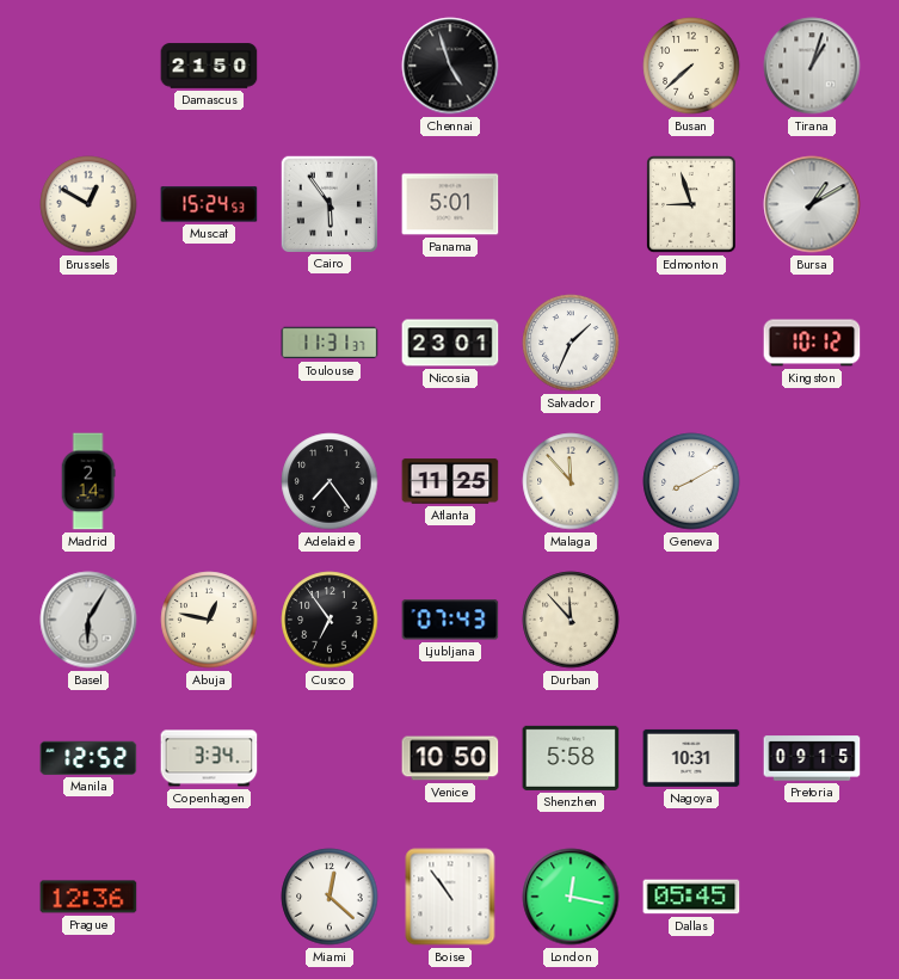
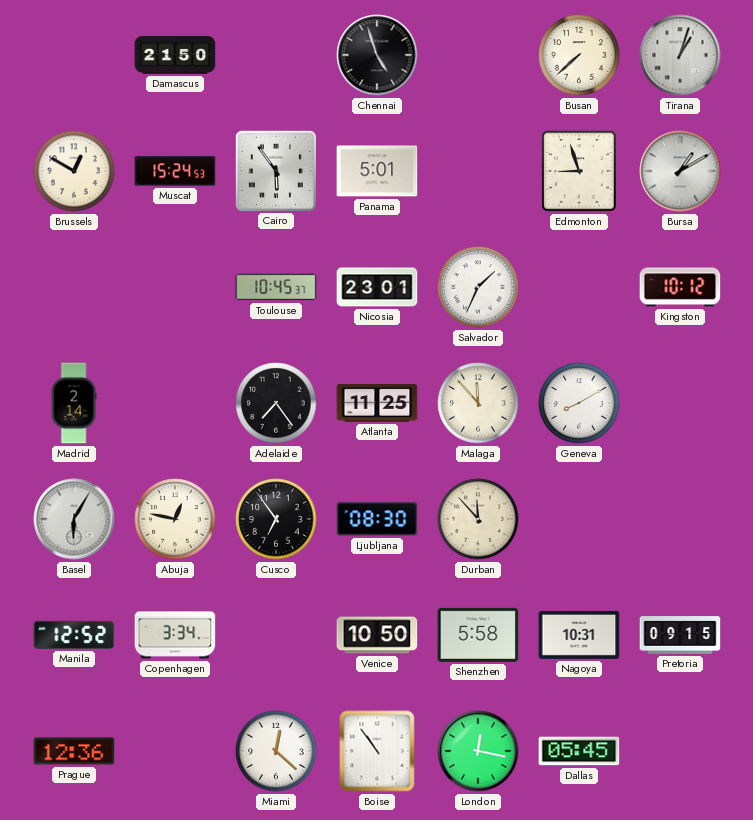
Toulouse: 11:31 -> 10:45
Ljubljana: 07:43 -> 08:30
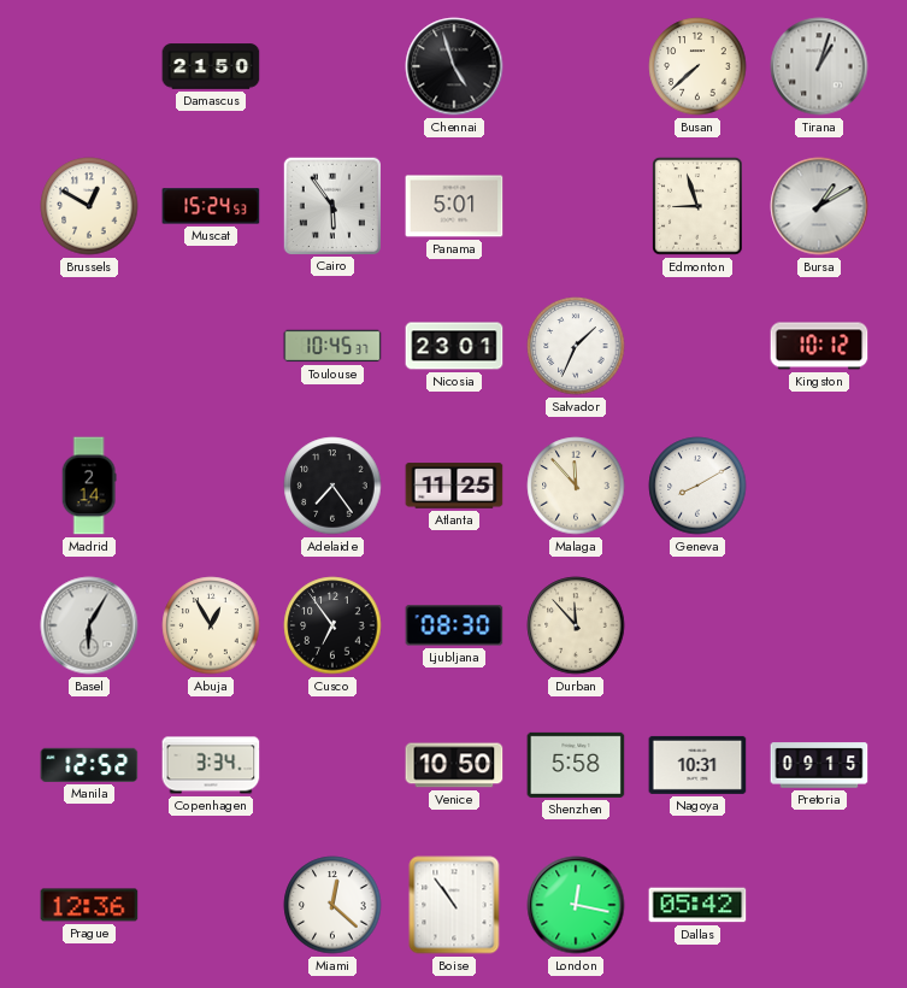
Abuja: 12:47 -> 12:55
Dallas: 05:45 -> 05:42
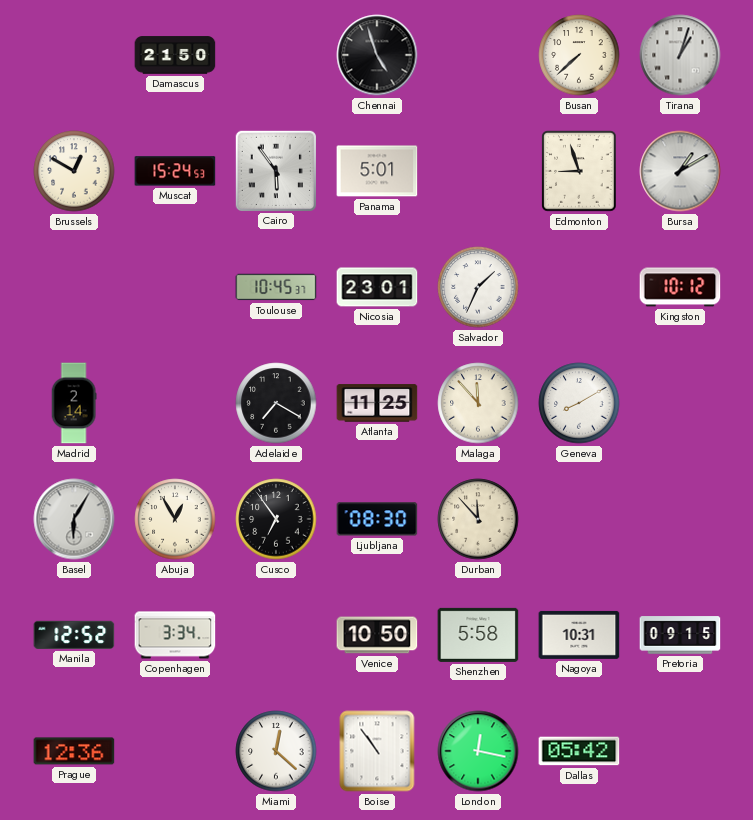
Adelaide: 7:24 -> 7:20
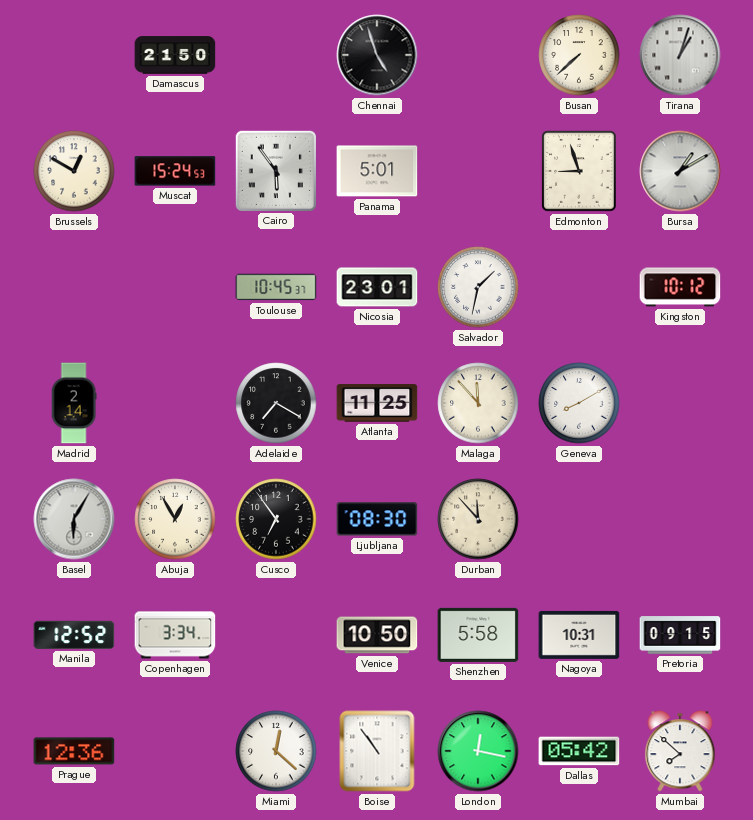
Salvador: 1:34 -> 1:32
Mumbai: none -> 7:52
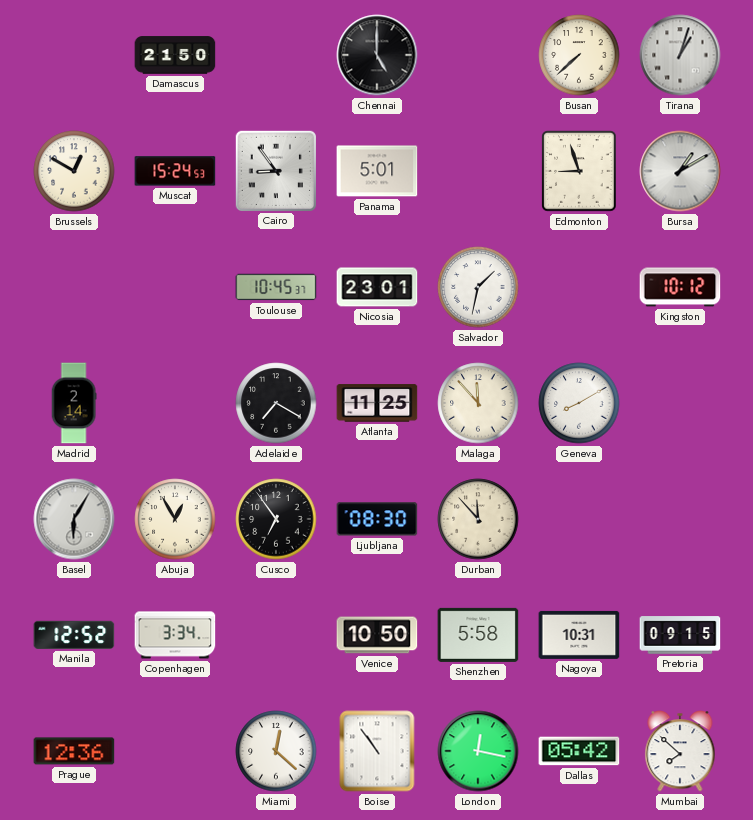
Chennai: 4:57 -> 5:00
Cairo: 5:54 -> 8:54
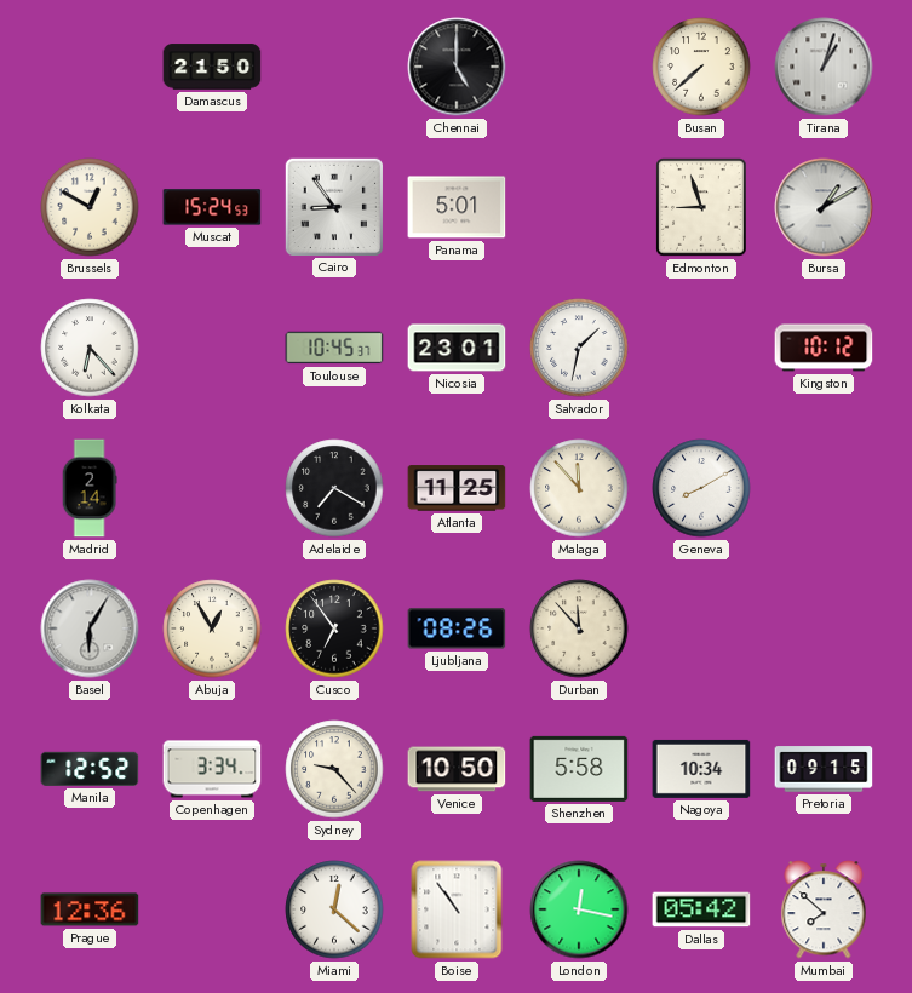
Kolkata: none -> 6:23
Ljubljana: 08:30 -> 08:26
Sydney: none -> 9:23
Nagoya: 10:31 -> 10:34
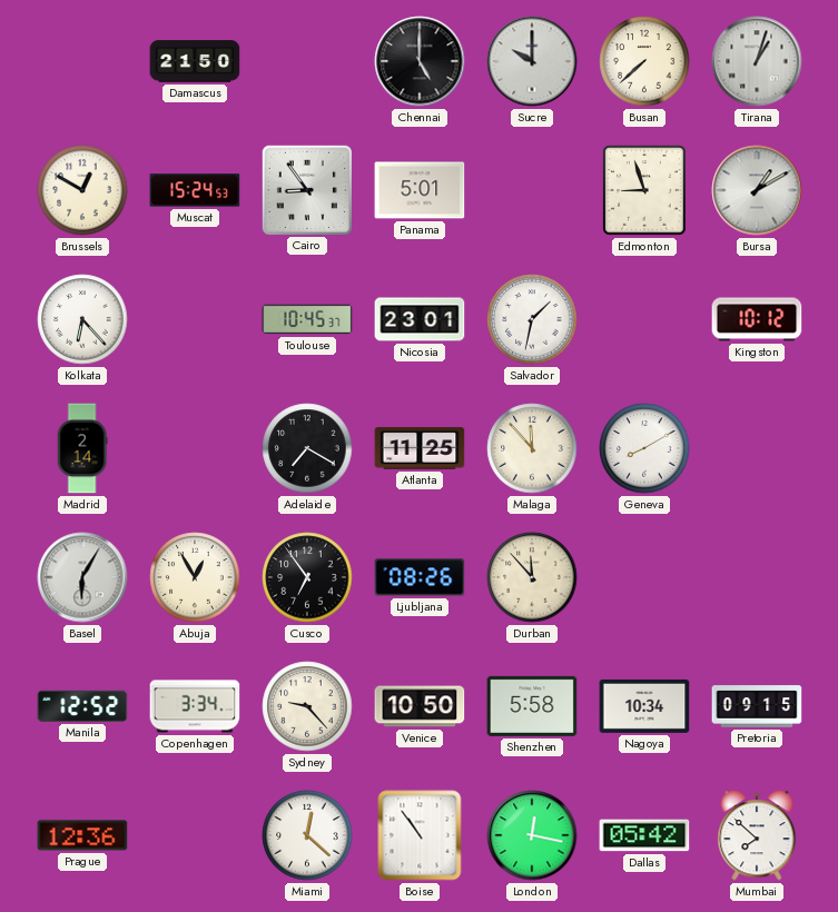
Sucre: none -> 10:00
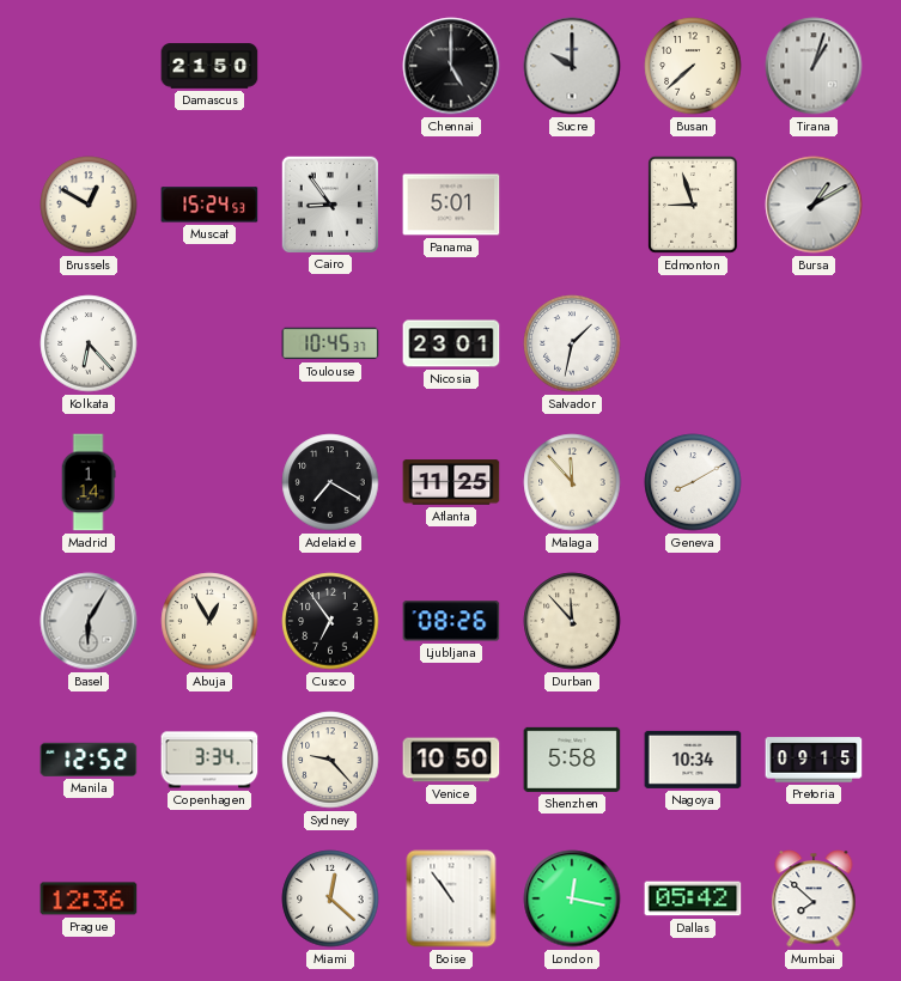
Kingston: 10:12 -> none
Madrid: 2:14 -> 1:14
